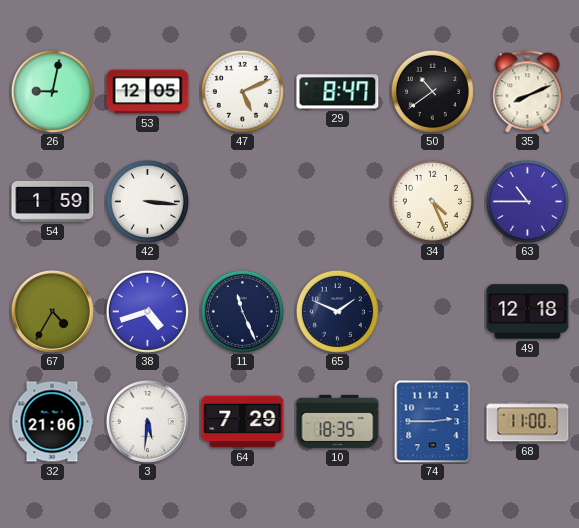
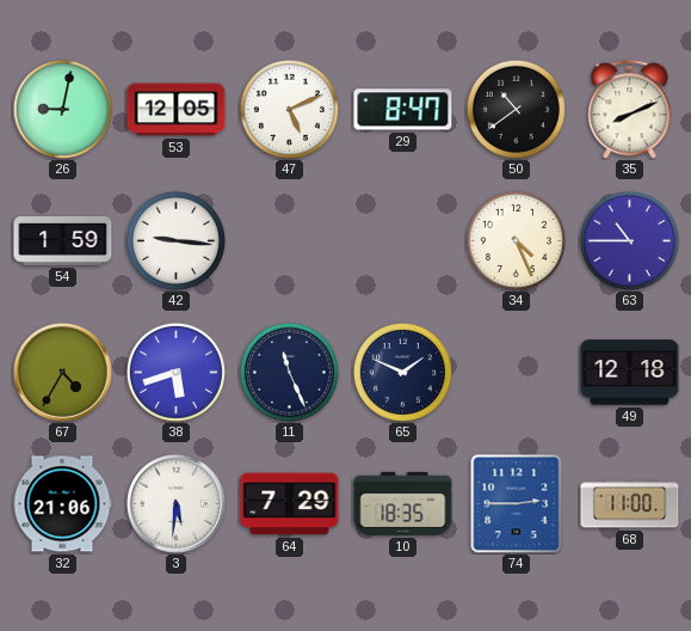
42: 3:16 -> 9:16
38: 4:42 -> 5:42
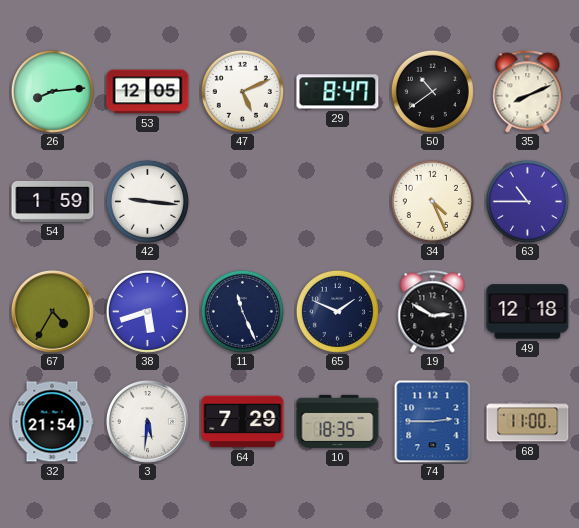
26: 9:02 -> 8:14
19: none -> 2:50
32: 21:06 -> 21:54
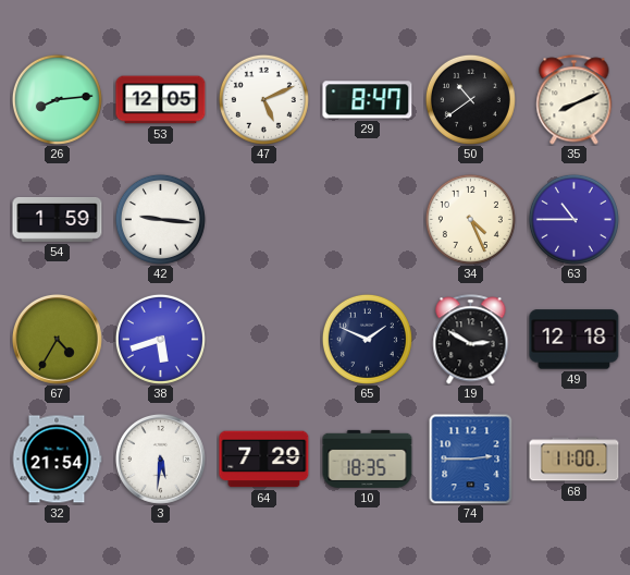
11: 11:26 -> none
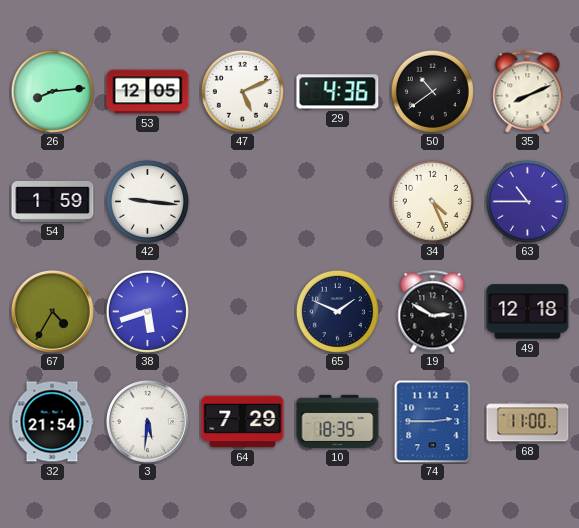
29: 8:47 -> 4:36
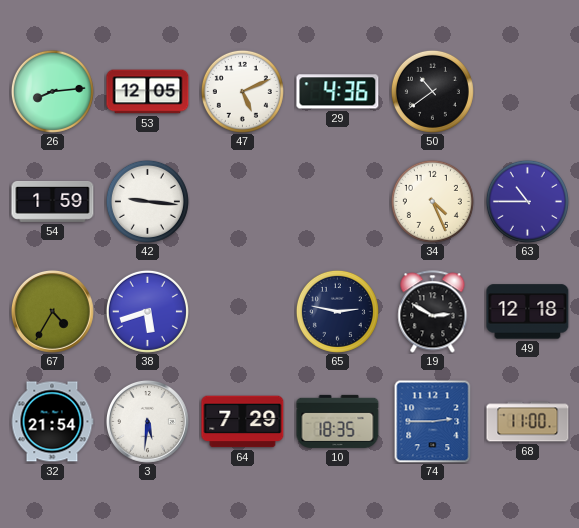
35: 8:11 -> none
65: 1:49 -> 2:47
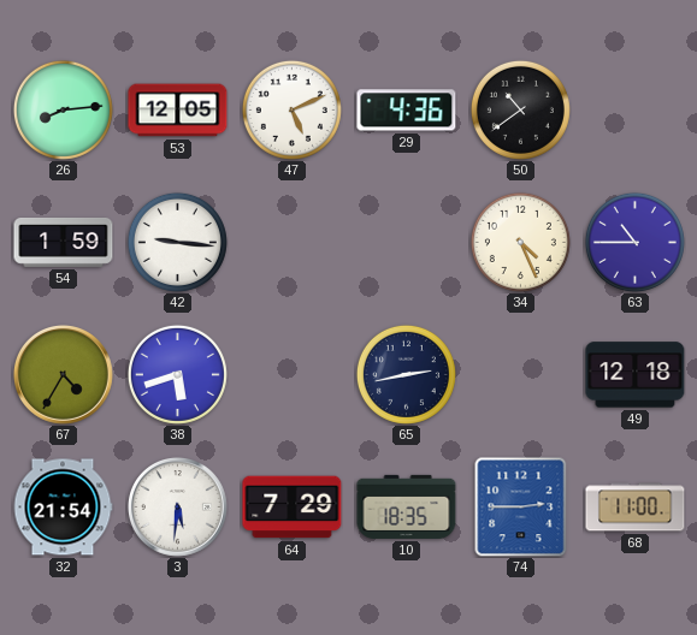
65: 2:47 -> 2:43
19: 2:50 -> none
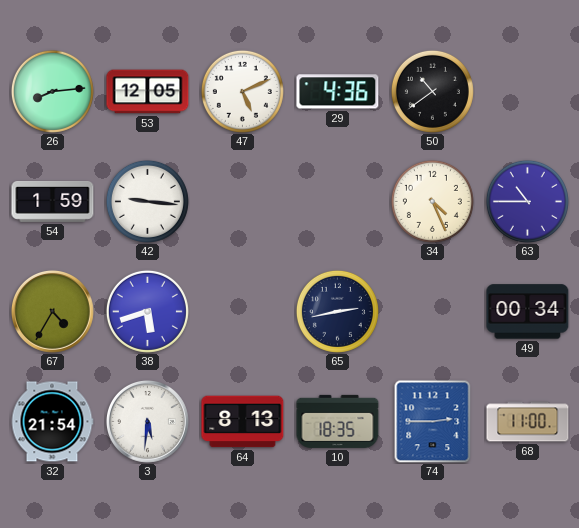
49: 12:18 -> 00:34
64: 7:29 -> 8:13
